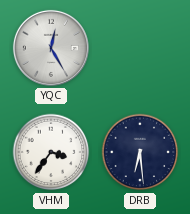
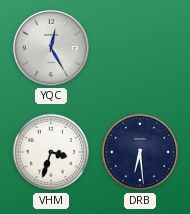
VHM: 3:36 -> 3:33
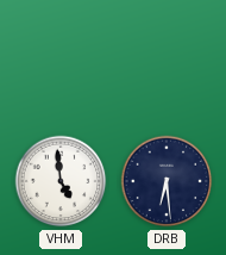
YQC: 12:25 -> none
VHM: 3:33 -> 4:59
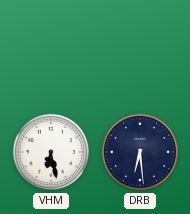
VHM: 4:59 -> 6:28
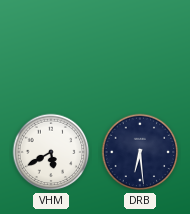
VHM: 6:28 -> 5:40
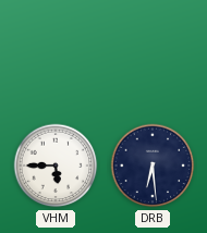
VHM: 5:40 -> 5:45
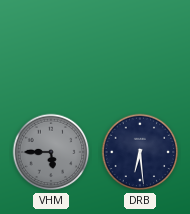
VHM dial: white -> grey
